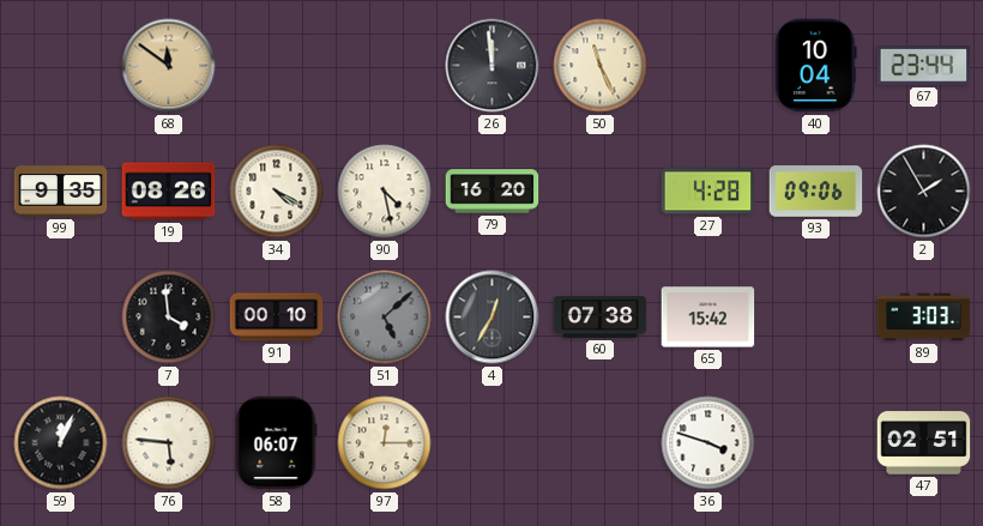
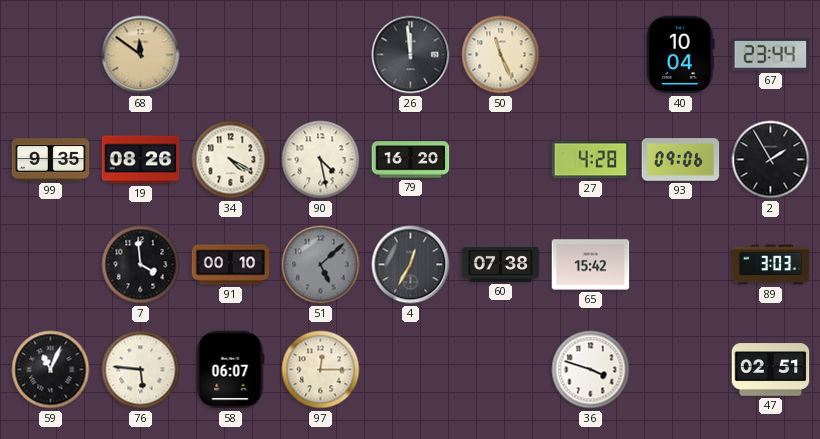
59: 12:04 -> 11:04
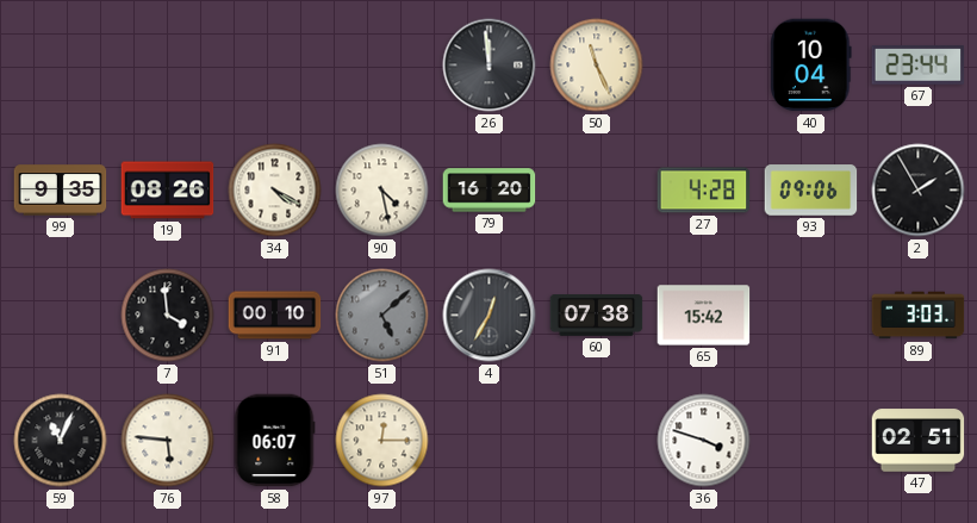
68: 11:51 -> none
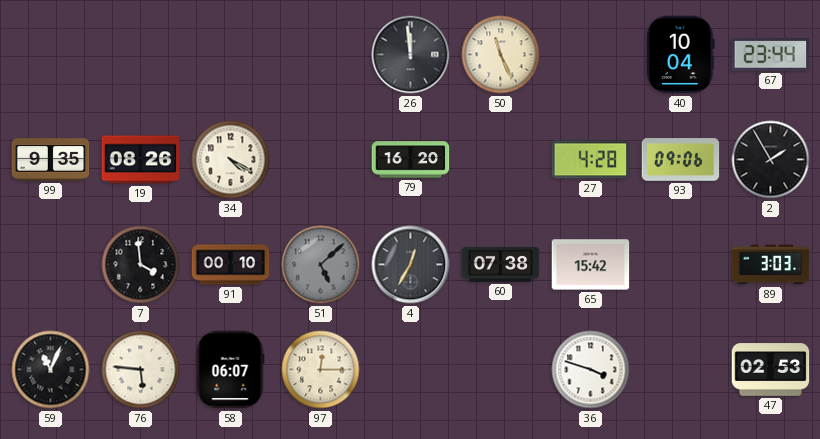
90: 4:28 -> none
47: 02:51 -> 02:53
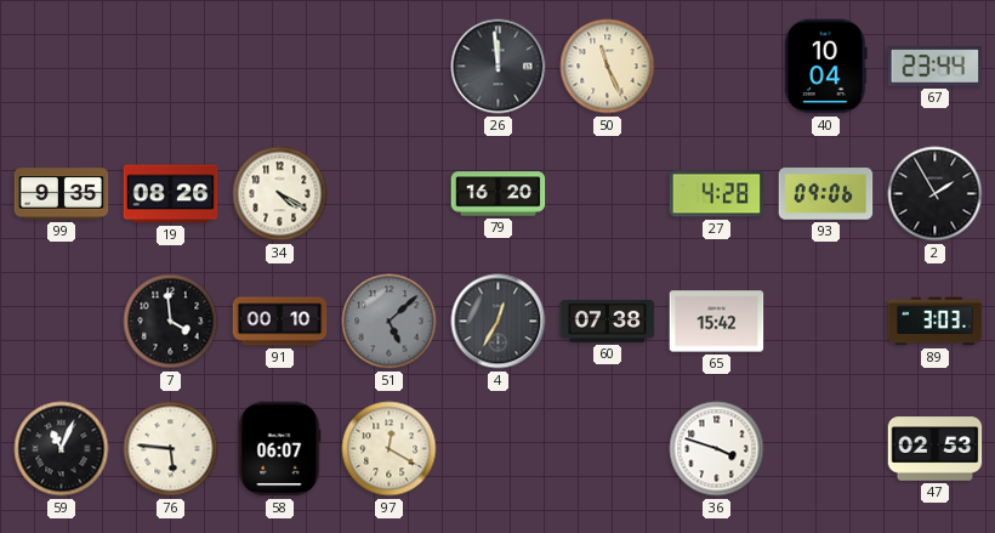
97: 12:15 -> 12:20
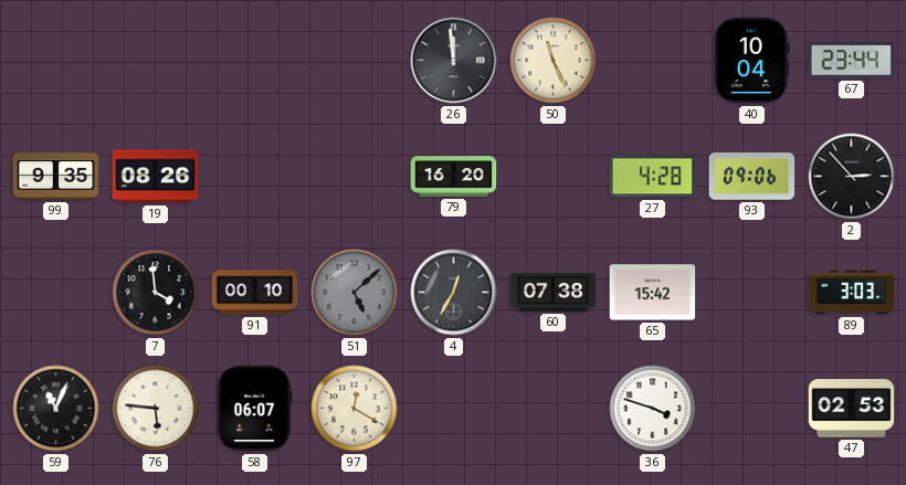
34: 4:20 -> none
2: 1:55 -> 2:53
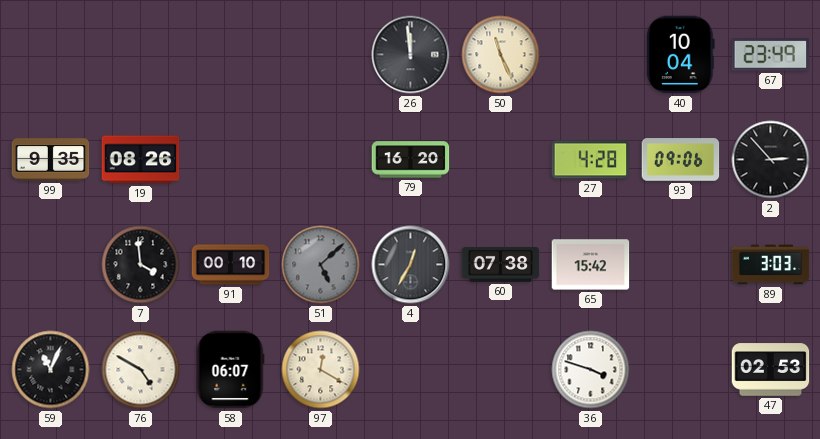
67: 23:44 -> 23:49
76: 5:46 -> 4:50
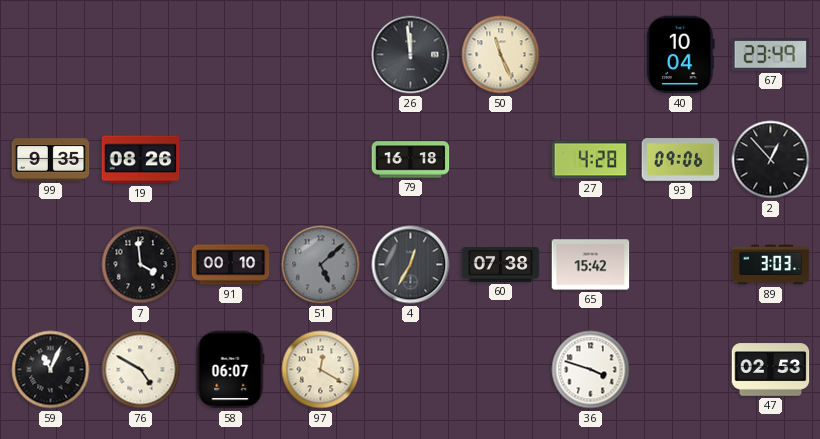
79: 16:20 -> 16:18
2: 2:53 -> 12:53
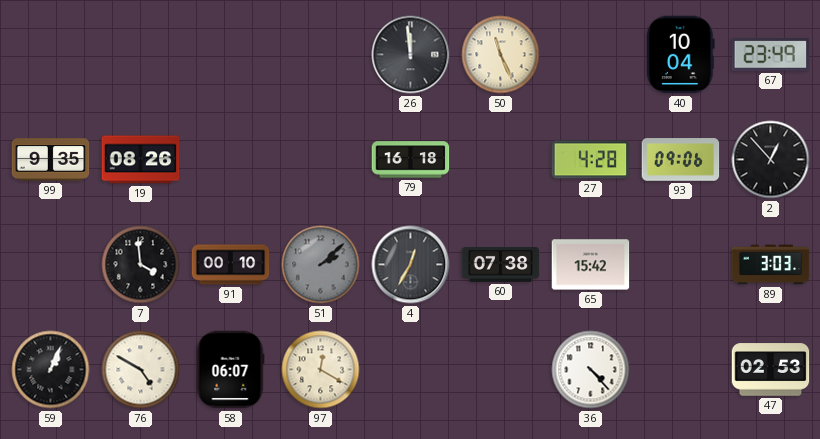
51: 5:08 -> 2:08
59: 11:04 -> 1:04
36: 3:48 -> 4:23
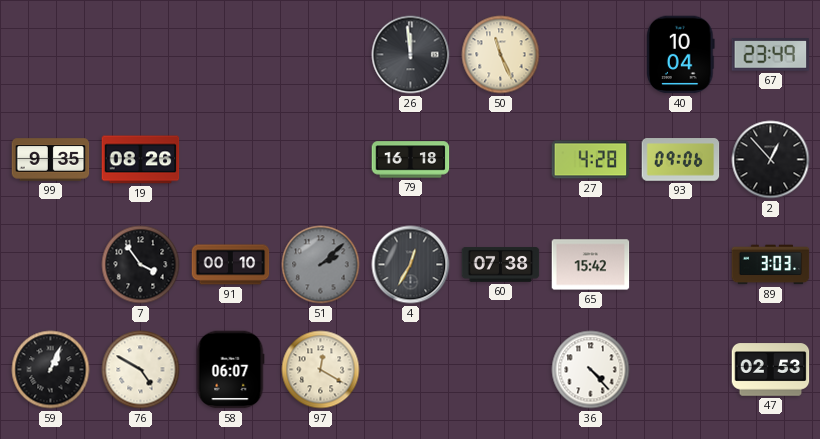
7: 3:59 -> 3:54
